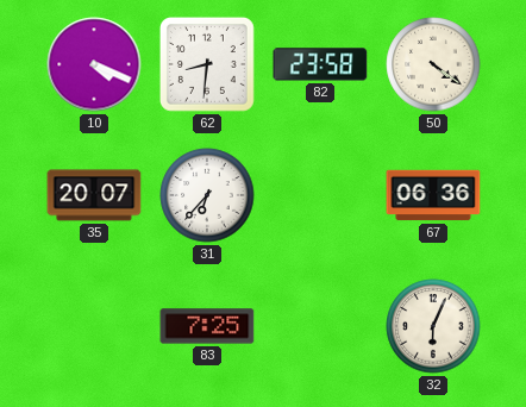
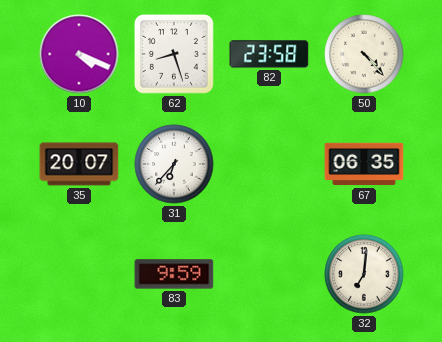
62: 8:31 -> 8:27
50: 4:21 -> 4:23
67: 06:36 -> 06:35
83: 7:25 -> 9:59
32: 6:04 -> 7:01
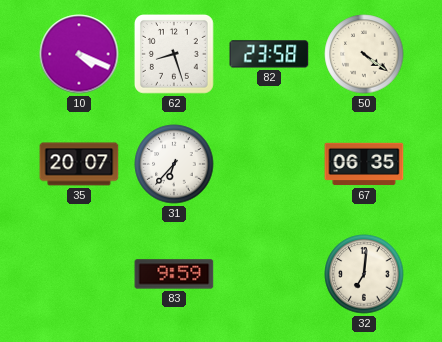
50: 4:23 -> 4:21
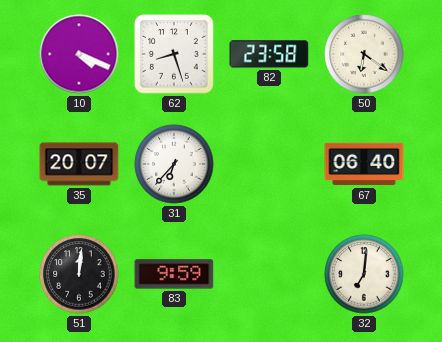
50: 4:21 -> 6:21
67: 06:35 -> 06:40
51: none -> 12:01
